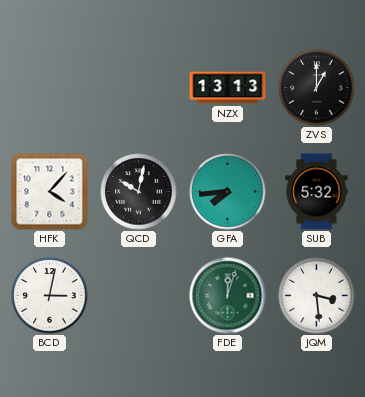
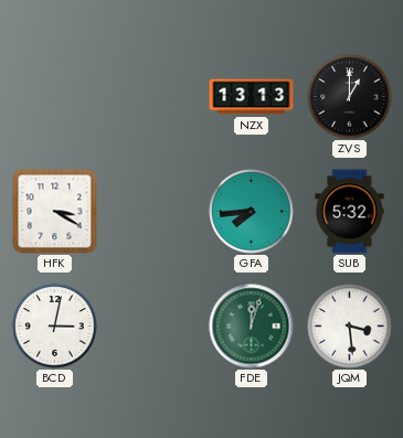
HFK: 4:07 -> 3:20
QCD: 10:02 -> none
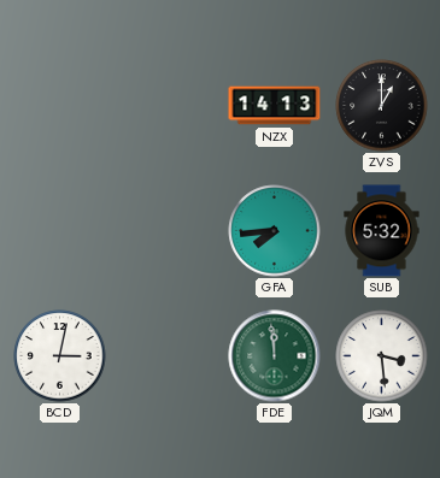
NZX: 13:13 -> 14:13
HFK: 3:20 -> none
FDE: 12:03 -> 11:59
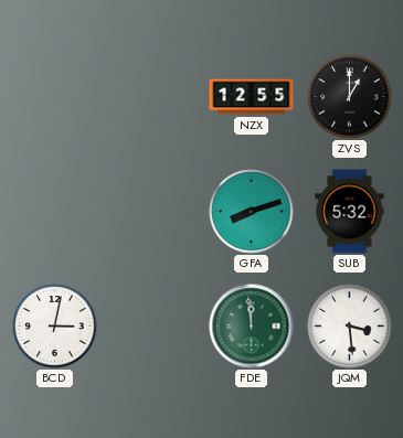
NZX: 14:13 -> 12:55
GFA: 7:44 -> 8:12
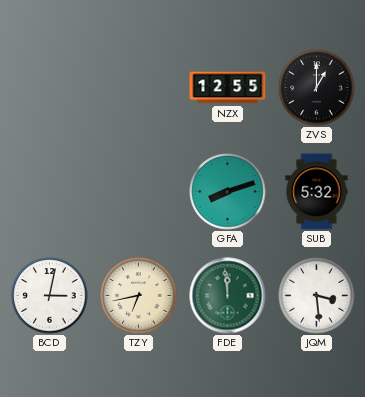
TZY: none -> 6:43
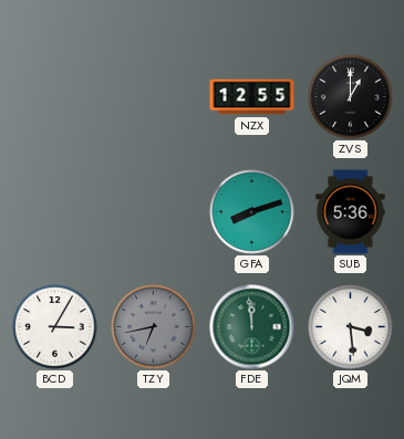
SUB: 5:32 -> 5:36
BCD: 3:02 -> 3:05
TZY dial: cream -> grey
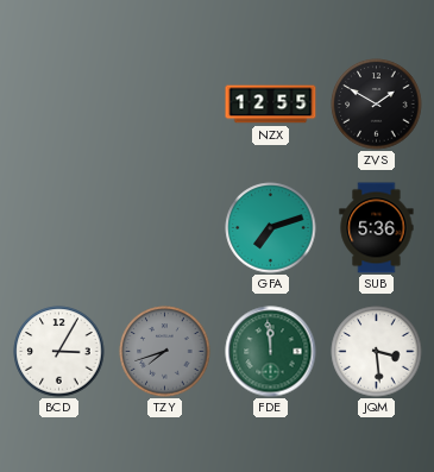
ZVS: 1:00 -> 1:50
GFA: 8:12 -> 7:12
TZY: 6:43 -> 7:42
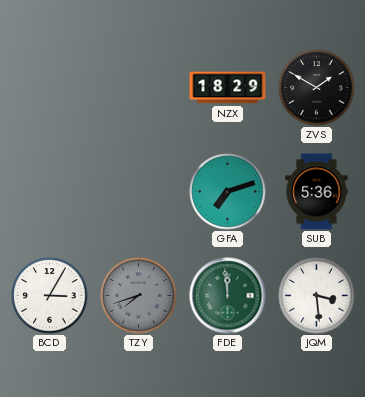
NZX: 12:55 -> 18:29
